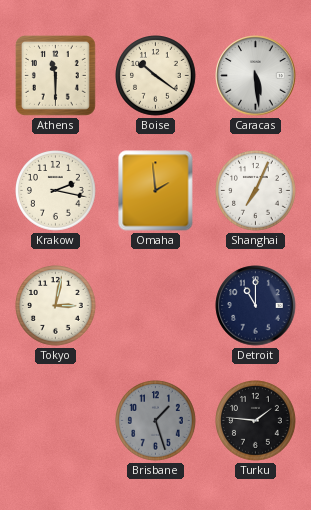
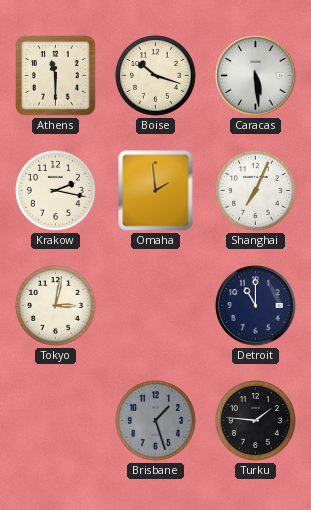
Boise: 10:21 -> 10:18
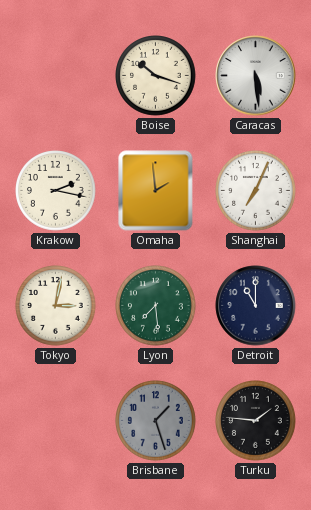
Athens: 11:30 -> none
Lyon: none -> 7:29
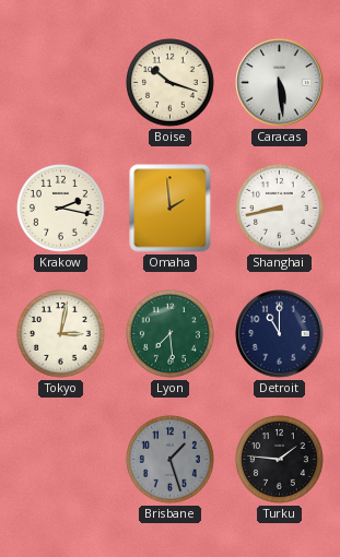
Shanghai: 7:04 -> 8:43
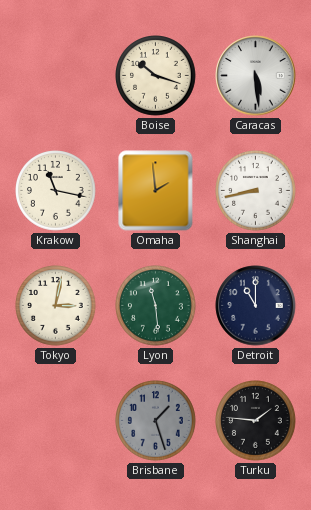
Krakow: 2:17 -> 11:17
Lyon: 7:29 -> 11:29
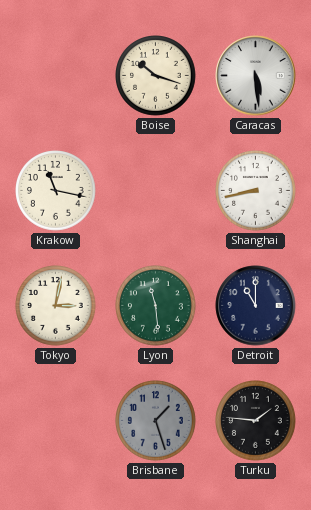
Omaha: 1:59 -> none
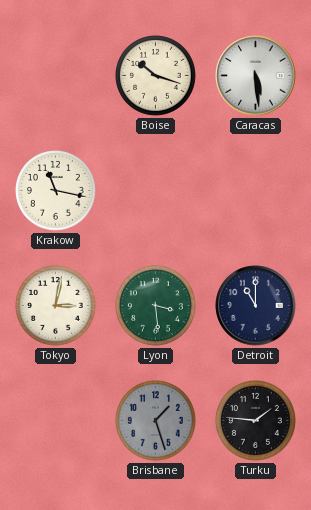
Shanghai: 8:43 -> none
Lyon: 11:29 -> 3:29
